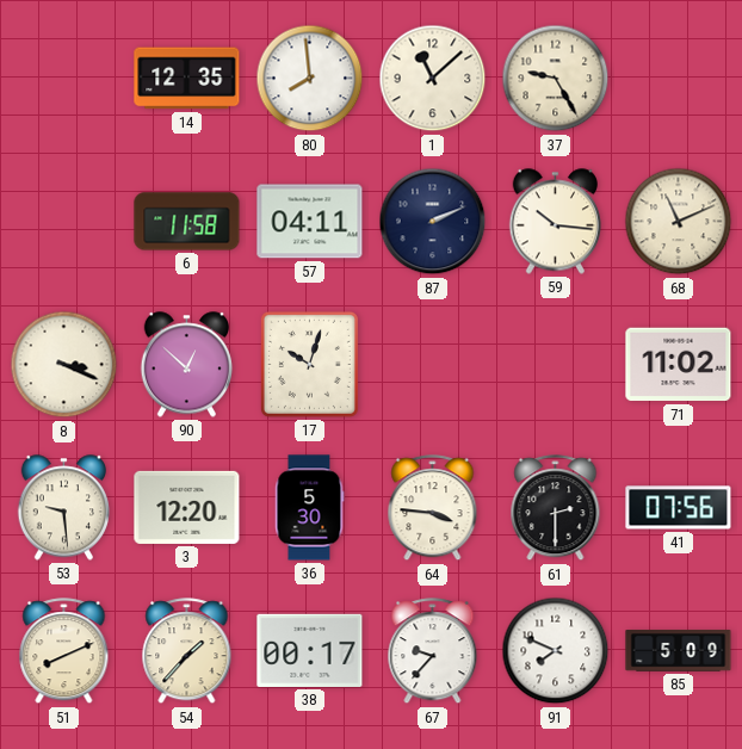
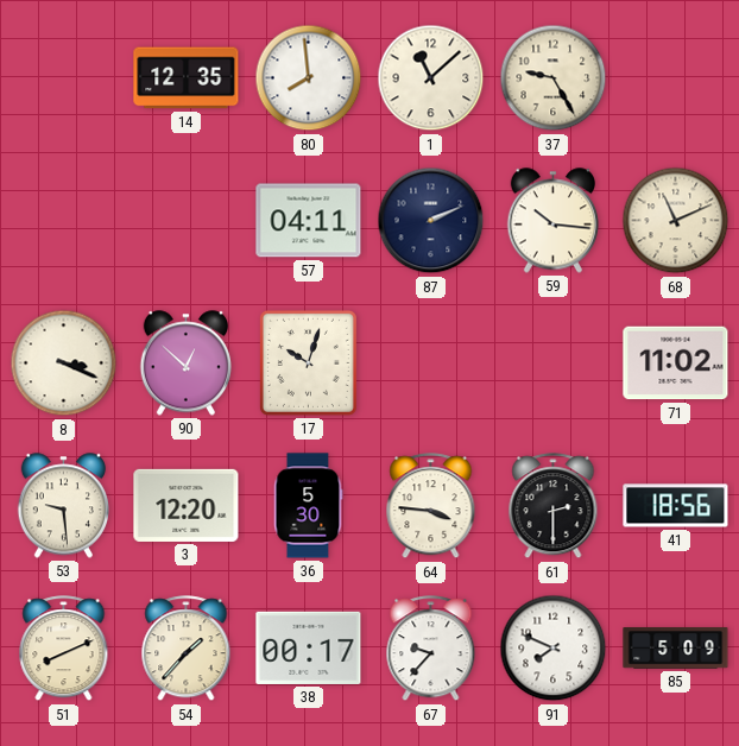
6: 11:58 -> none
41: 07:56 -> 18:56
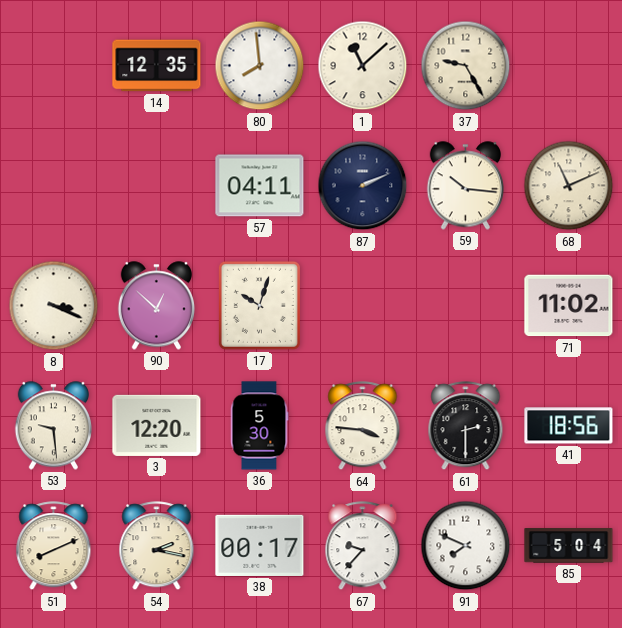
54: 1:37 -> 2:17
85: 5:09 -> 5:04
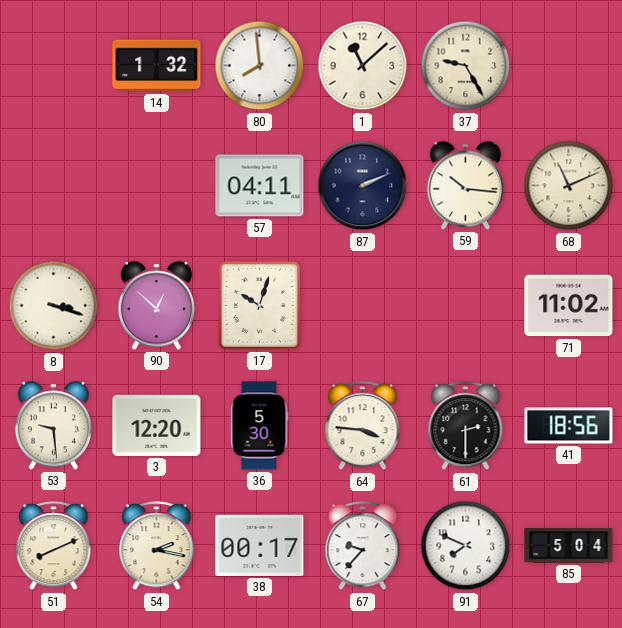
14: 12:35 -> 1:32
8: 3:19 -> 3:18
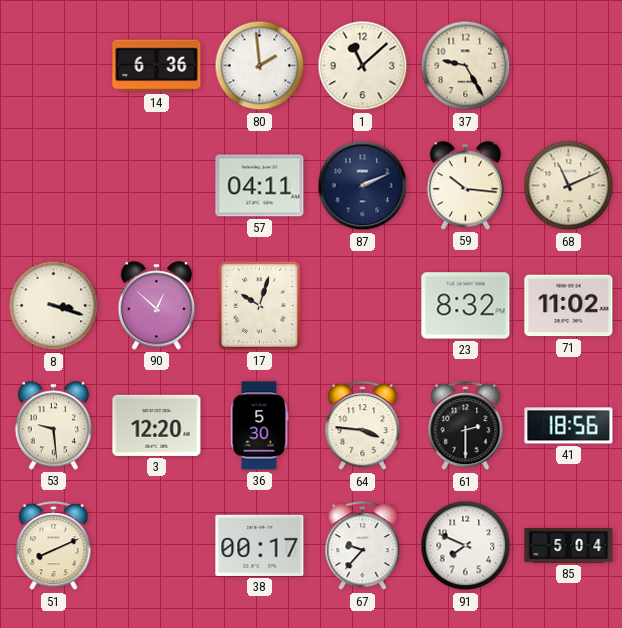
14: 1:32 -> 6:36
80: 7:59 -> 1:59
23: none -> 8:32
54: 2:17 -> none
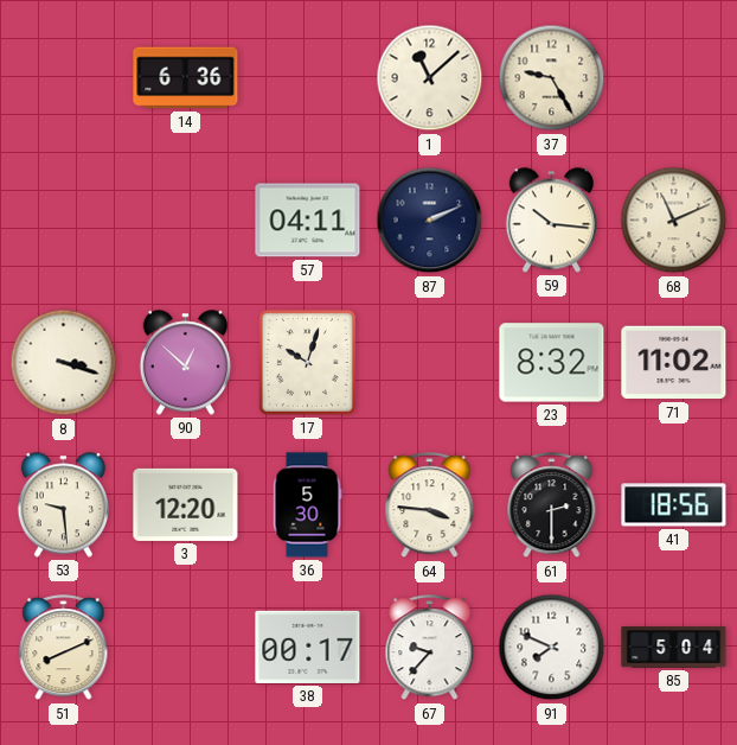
80: 1:59 -> none
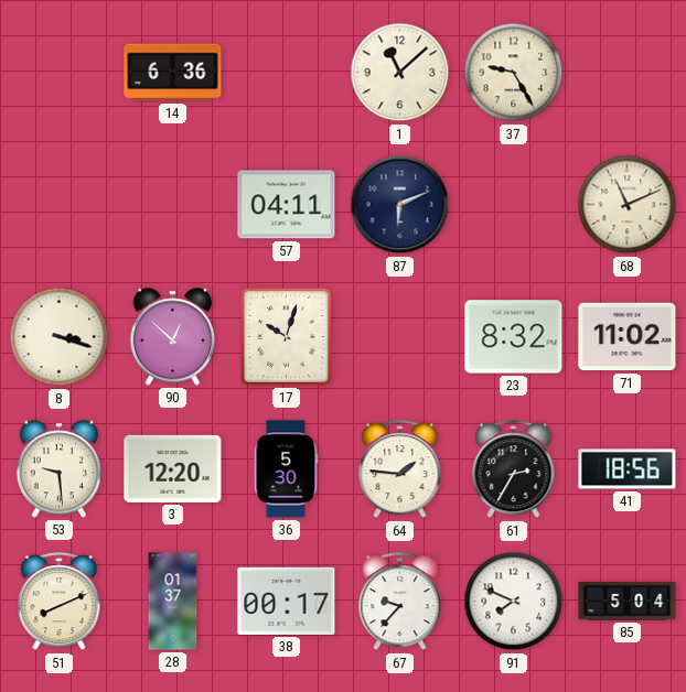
87: 2:11 -> 6:11
59: 10:16 -> none
64: 3:46 -> 1:46
61: 2:30 -> 2:35
28: none -> 01:37
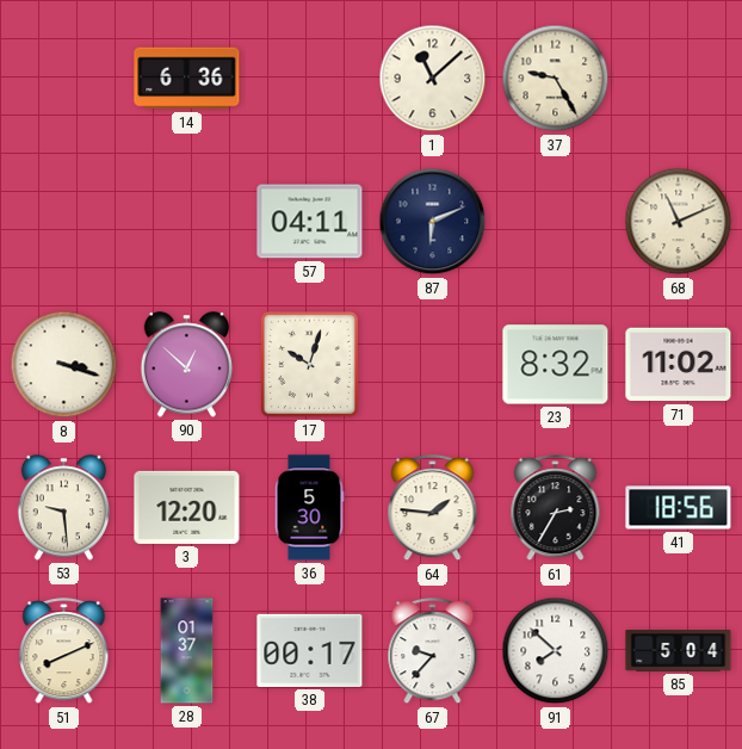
91: 7:49 -> 7:52
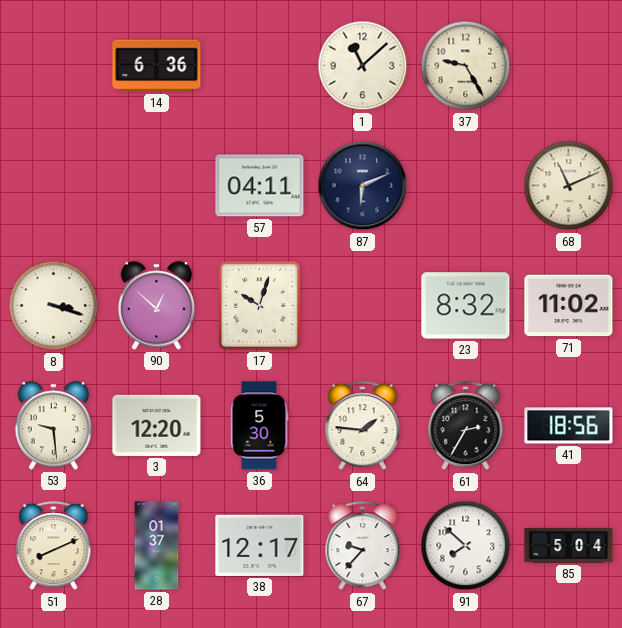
38: 00:17 -> 12:17
